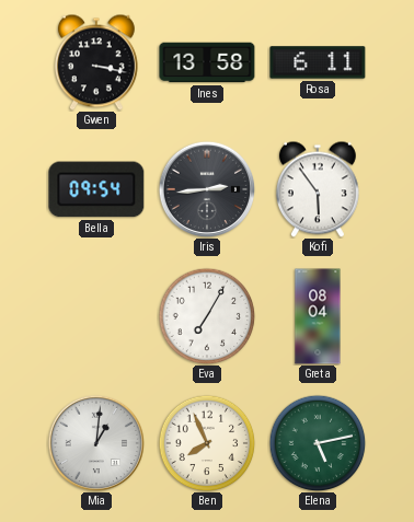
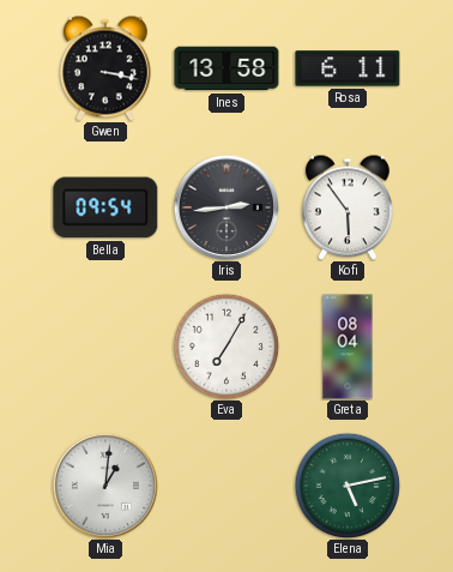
Ben: 7:56 -> none
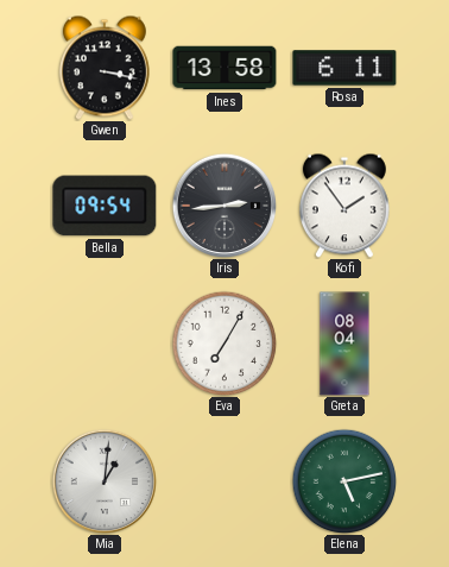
Kofi: 5:54 -> 1:54
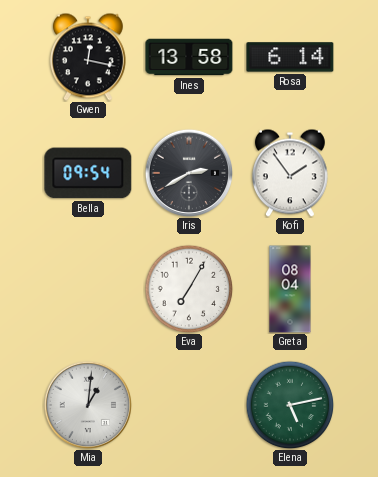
Gwen: 3:17 -> 12:17
Rosa: 6:11 -> 6:14
Iris: 2:44 -> 2:40
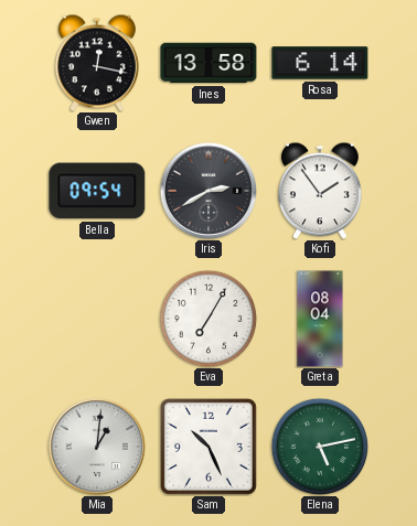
Sam: none -> 10:26
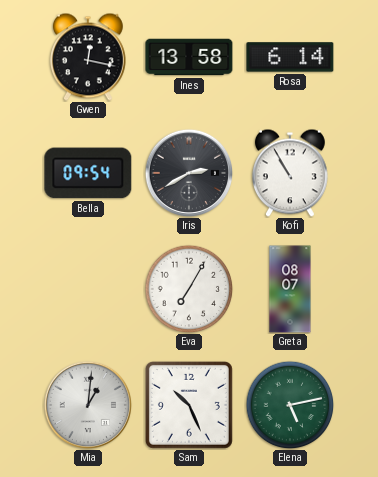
Kofi: 1:54 -> 10:55
Greta: 08:04 -> 08:07
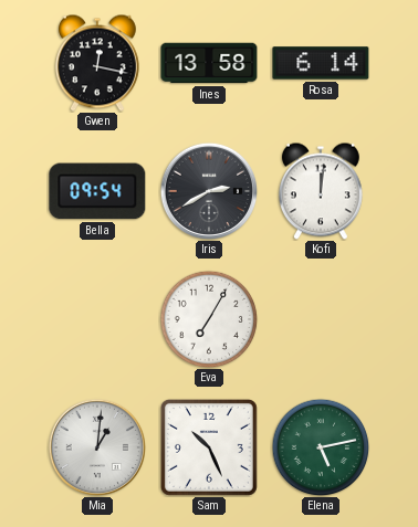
Kofi: 10:55 -> 12:01
Greta: 08:07 -> none
